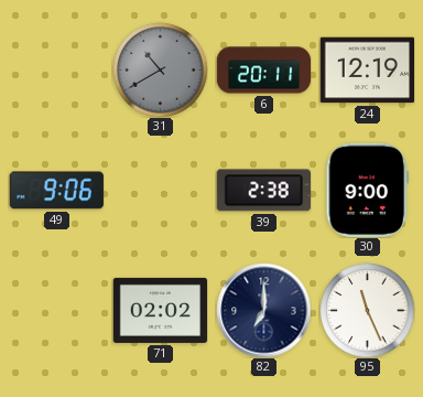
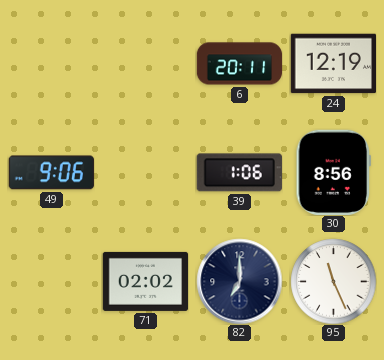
31: 10:40 -> none
39: 2:38 -> 1:06
30: 9:00 -> 8:56
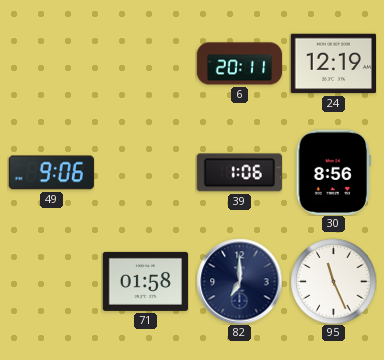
71: 02:02 -> 01:58
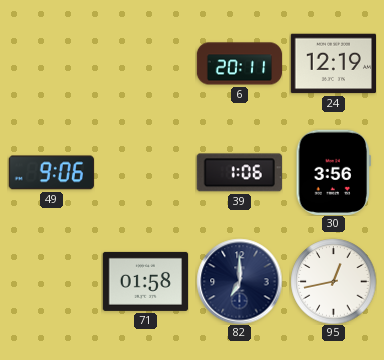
30: 8:56 -> 3:56
95: 11:26 -> 12:43
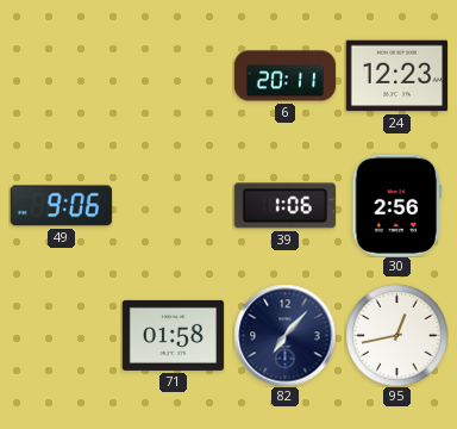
24: 12:19 -> 12:23
30: 3:56 -> 2:56
82: 7:00 -> 7:07
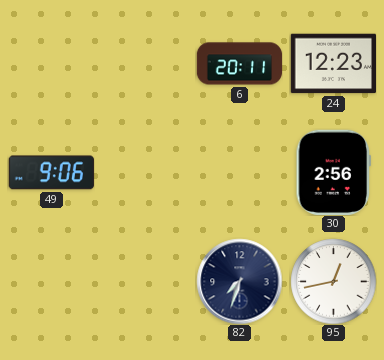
39: 1:06 -> none
71: 01:58 -> none
82: 7:07 -> 7:33
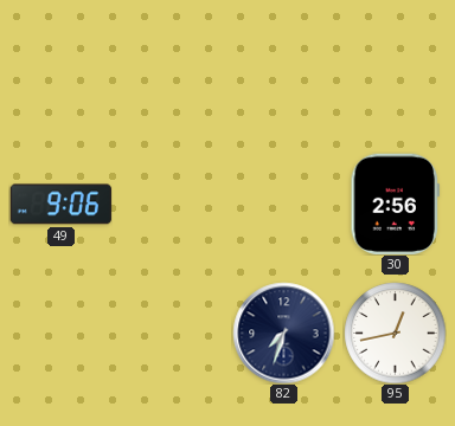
6: 20:11 -> none
24: 12:23 -> none
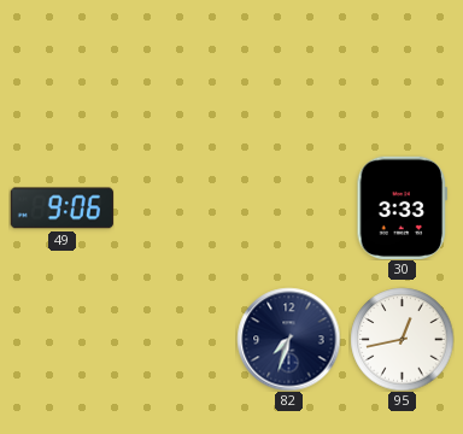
30: 2:56 -> 3:33
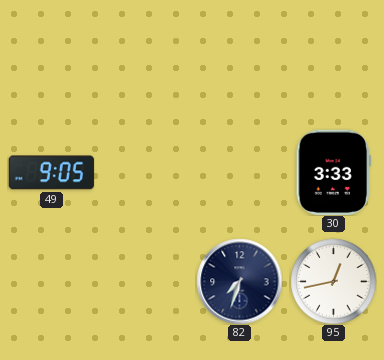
49: 9:06 -> 9:05
